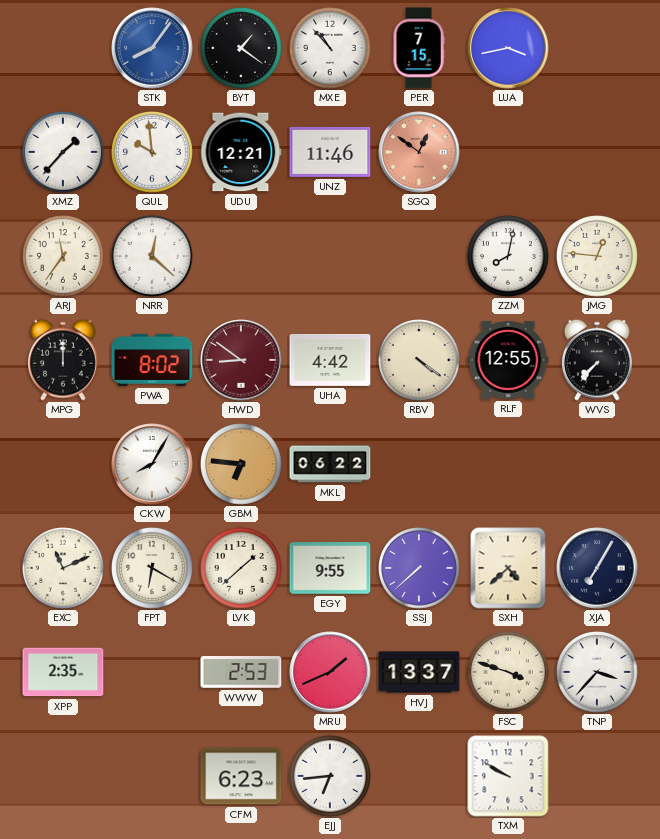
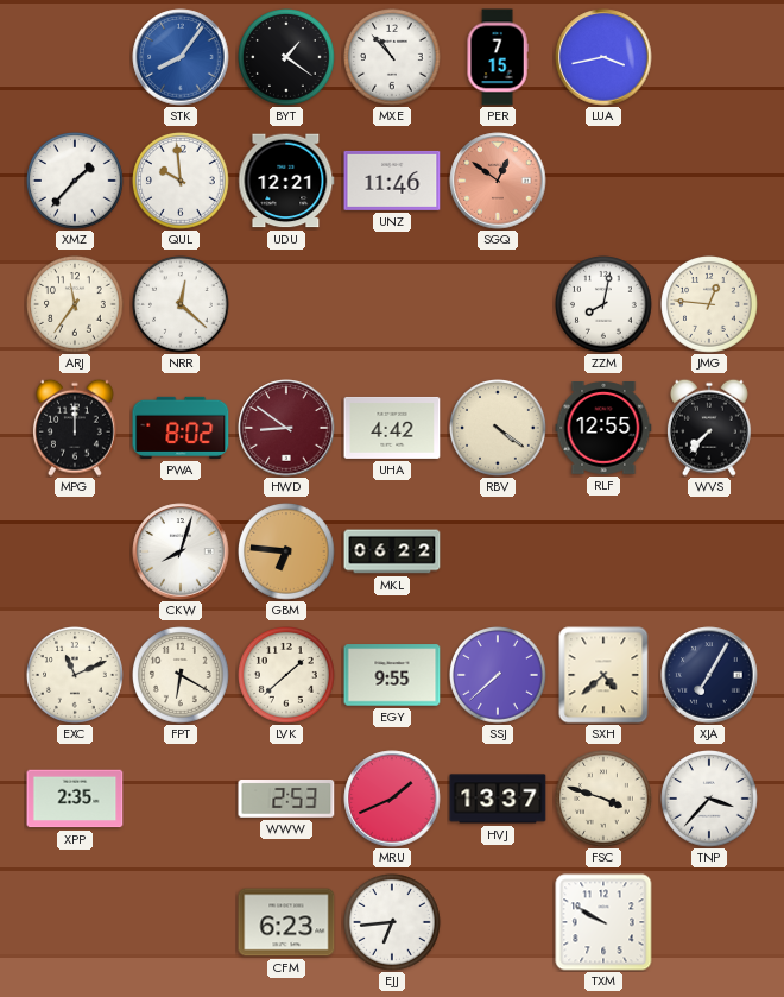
CKW: 8:05 -> 8:03
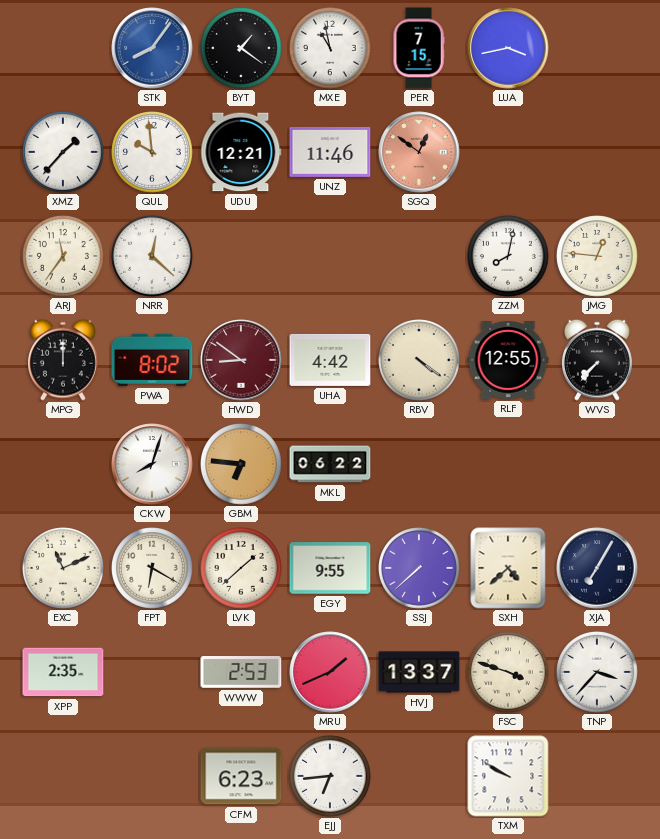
MXE: 10:53 -> 10:58
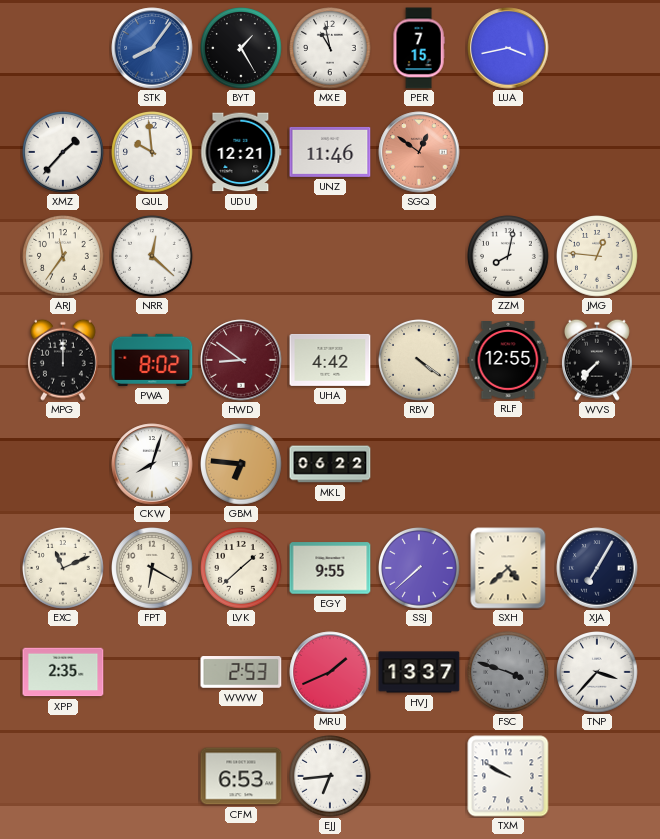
BYT: 1:21 -> 1:25
FSC dial: cream -> grey
CFM: 6:23 -> 6:53
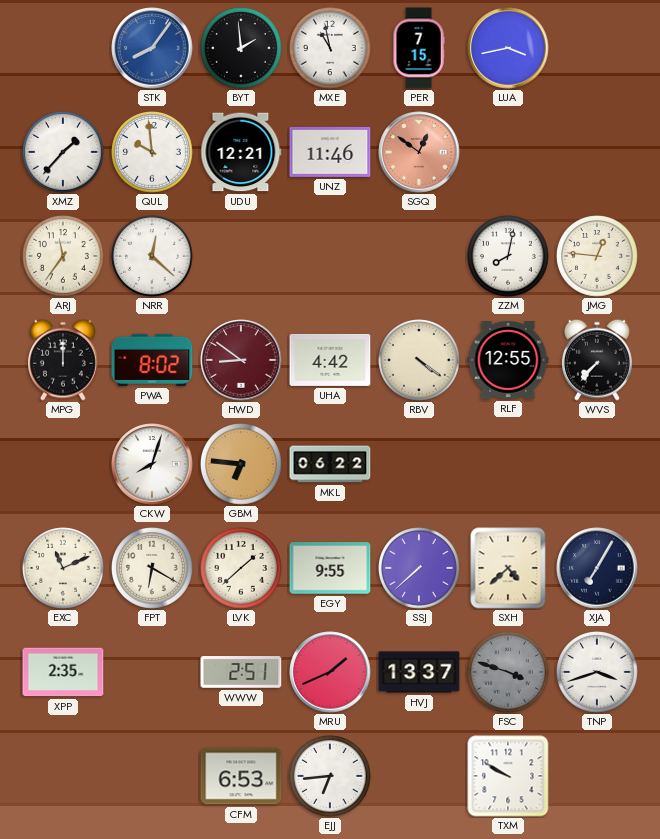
BYT: 1:25 -> 1:59
WWW: 2:53 -> 2:51
TNP: 3:37 -> 3:42
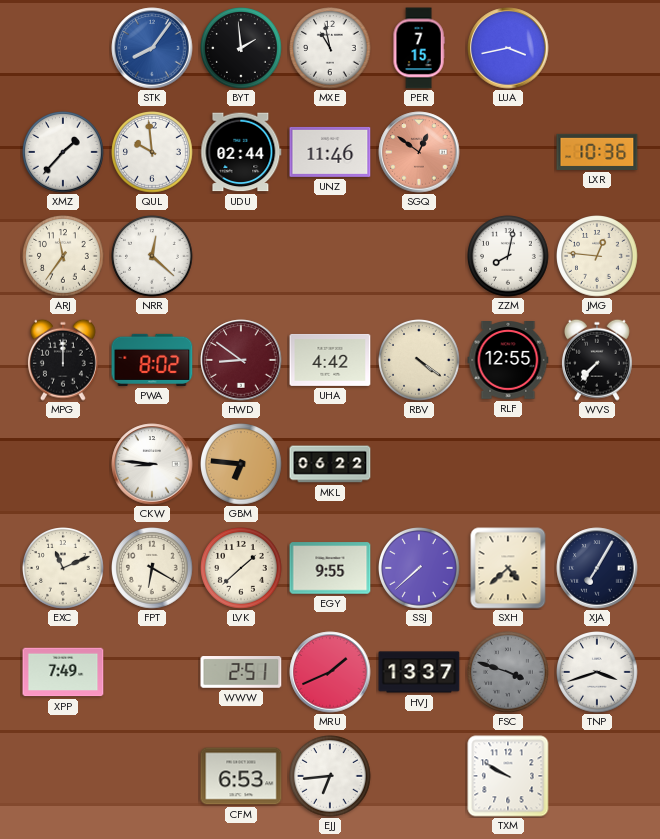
UDU: 12:21 -> 02:44
LXR: none -> 10:36
CKW: 8:03 -> 8:46
XPP: 2:35 -> 7:49
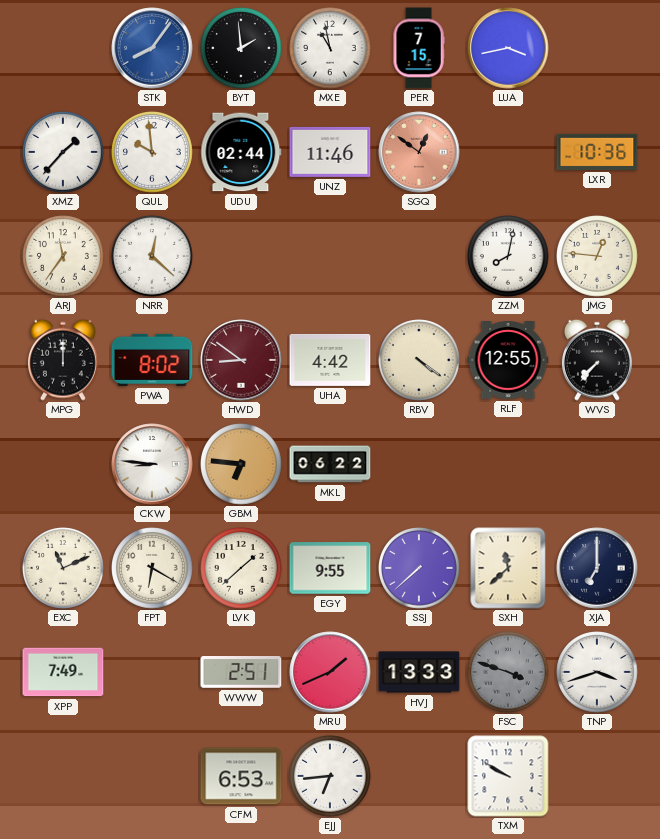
SXH: 4:38 -> 11:38
XJA: 7:05 -> 7:00
HVJ: 13:37 -> 13:33
